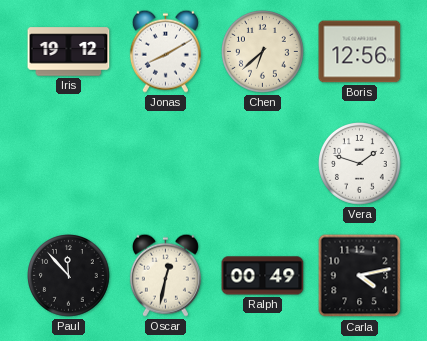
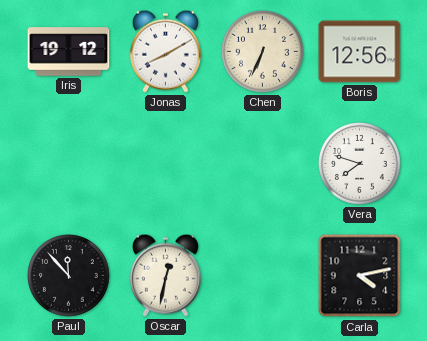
Chen: 6:38 -> 6:34
Vera: 1:48 -> 7:48
Ralph: 00:49 -> none
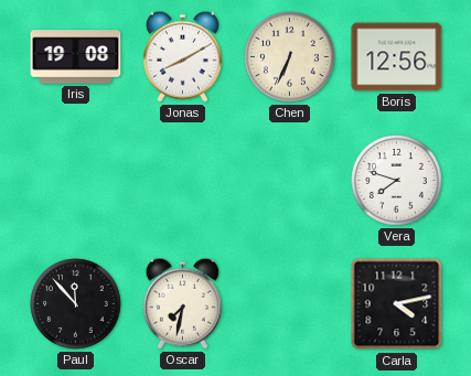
Iris: 19:12 -> 19:08
Oscar: 12:32 -> 7:32
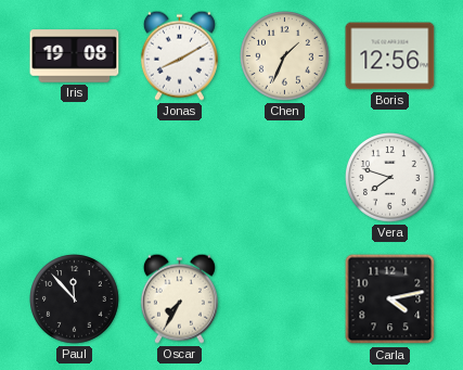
Chen: 6:34 -> 1:34
Oscar: 7:32 -> 7:35
